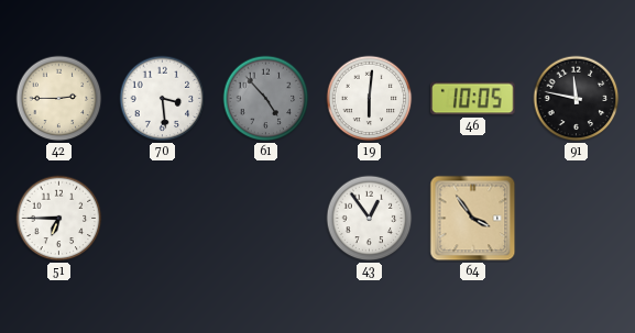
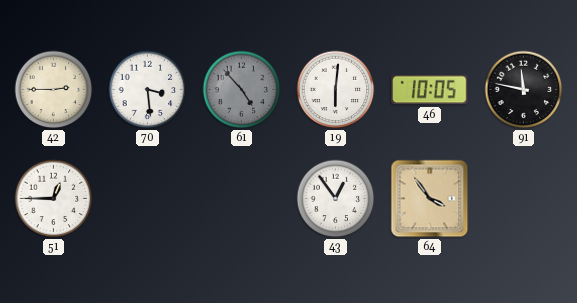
51: 6:45 -> 12:45
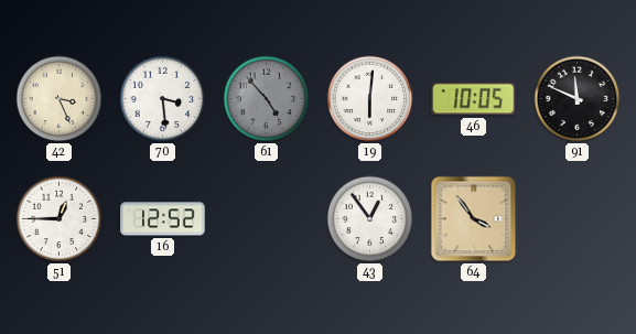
42: 2:45 -> 3:26
91: 11:47 -> 11:49
16: none -> 12:52
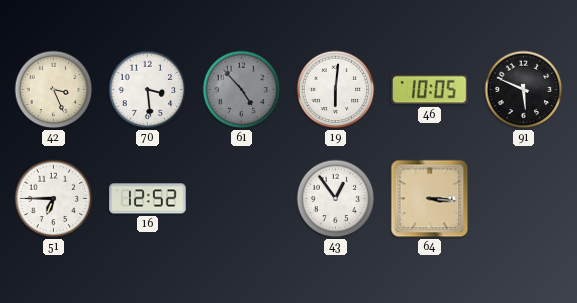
91: 11:49 -> 5:49
51: 12:45 -> 6:45
64: 3:54 -> 3:16
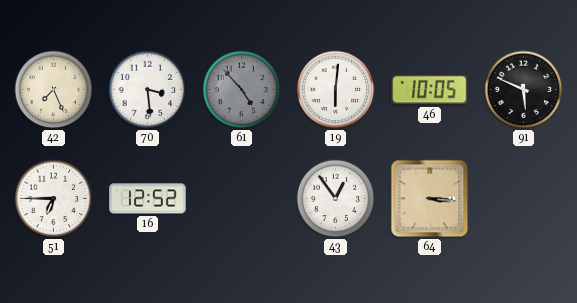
42: 3:26 -> 7:26
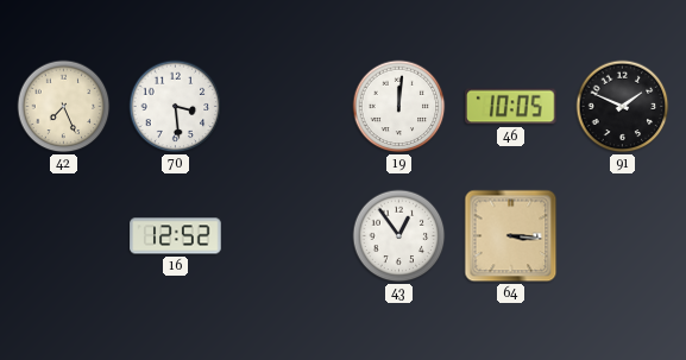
61: 4:53 -> none
19: 6:01 -> 12:01
91: 5:49 -> 1:49
51: 6:45 -> none
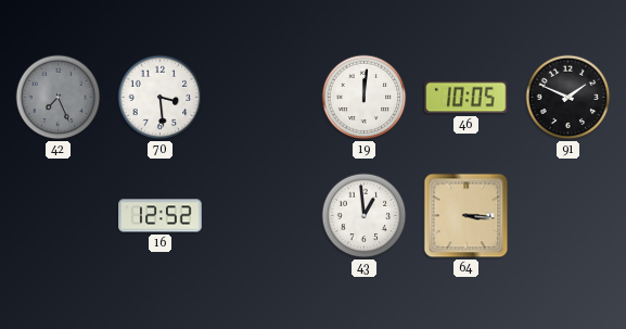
42 dial: cream -> grey
43: 12:54 -> 12:59
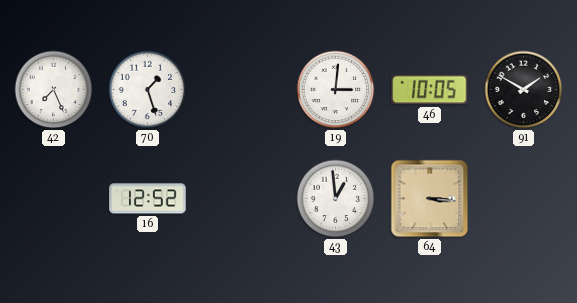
42 dial: grey -> white
70: 3:29 -> 1:27
19: 12:01 -> 3:01
91: 1:49 -> 1:50
